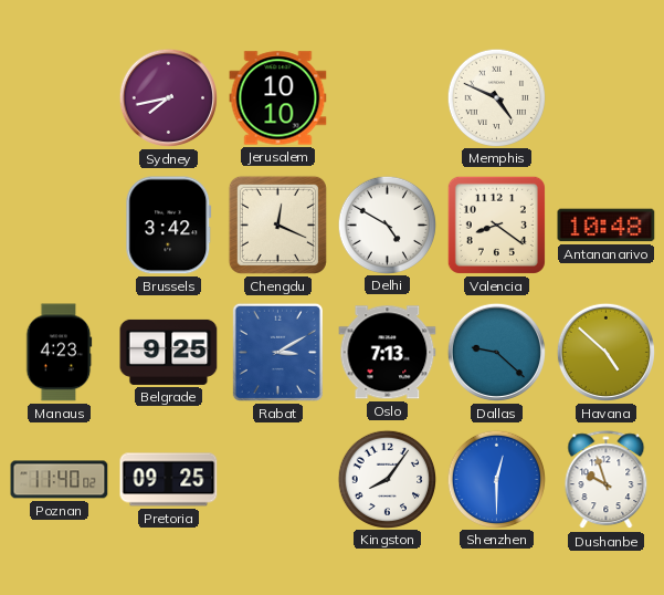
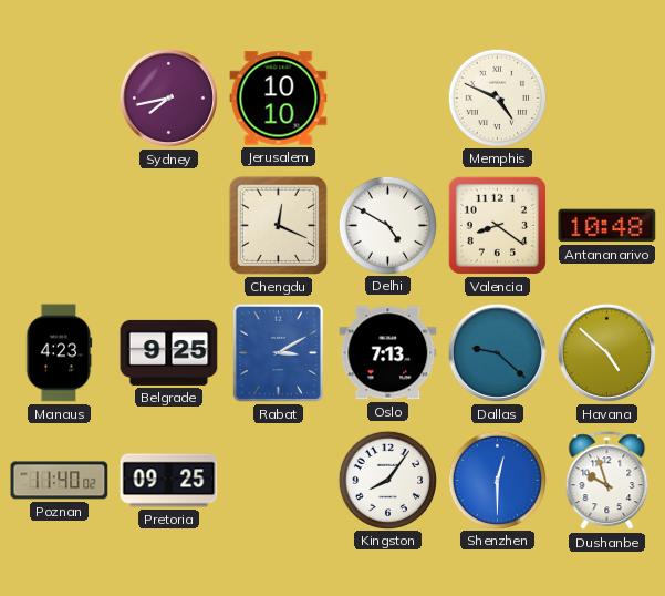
Brussels: 3:42 -> none
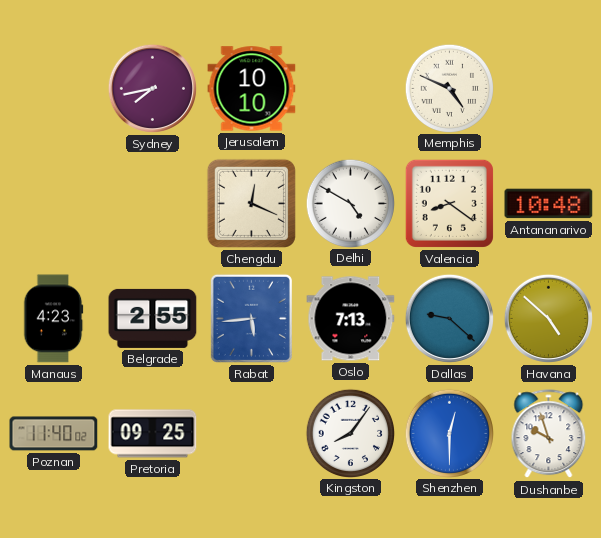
Belgrade: 9:25 -> 2:55
Rabat: 3:10 -> 5:44
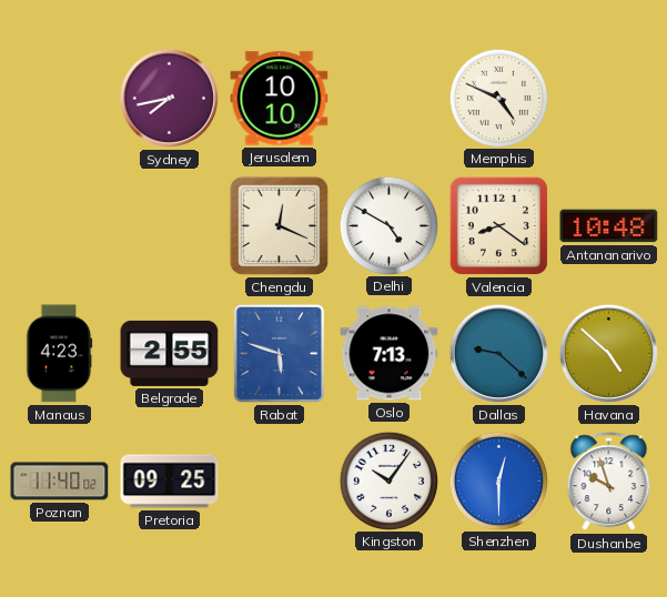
Rabat: 5:44 -> 5:48
Kingston: 8:06 -> 10:06
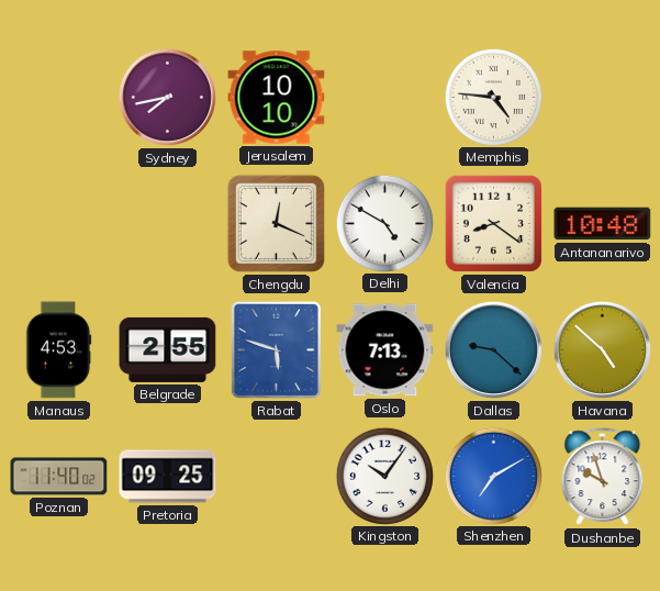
Memphis: 4:49 -> 4:46
Manaus: 4:23 -> 4:53
Shenzhen: 12:30 -> 7:10
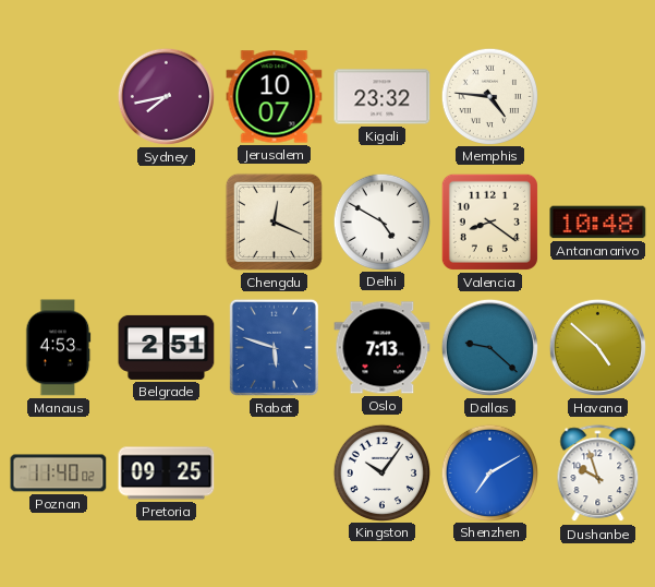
Jerusalem: 10:10 -> 10:07
Kigali: none -> 23:32
Belgrade: 2:55 -> 2:51
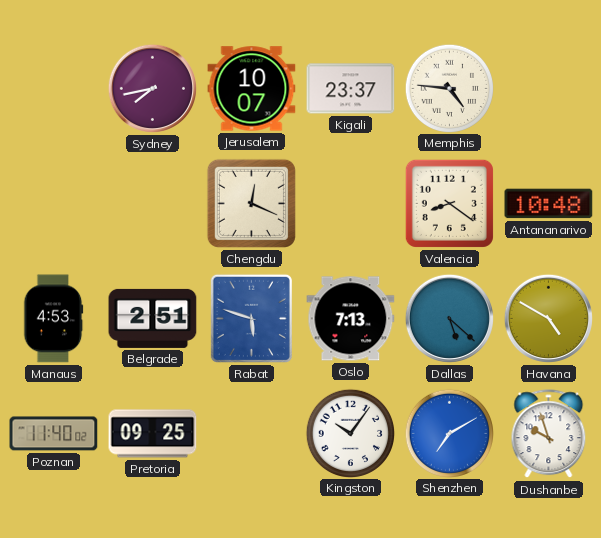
Kigali: 23:32 -> 23:37
Delhi: 4:50 -> none
Dallas: 9:22 -> 5:22
Havana: 4:52 -> 4:50
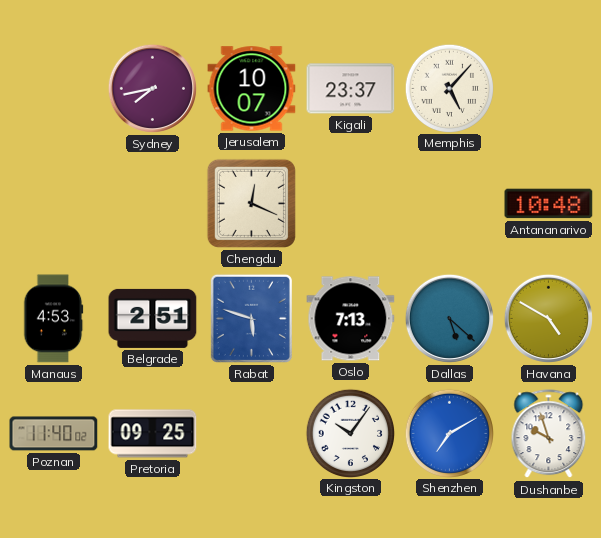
Memphis: 4:46 -> 5:07
Valencia: 8:21 -> none
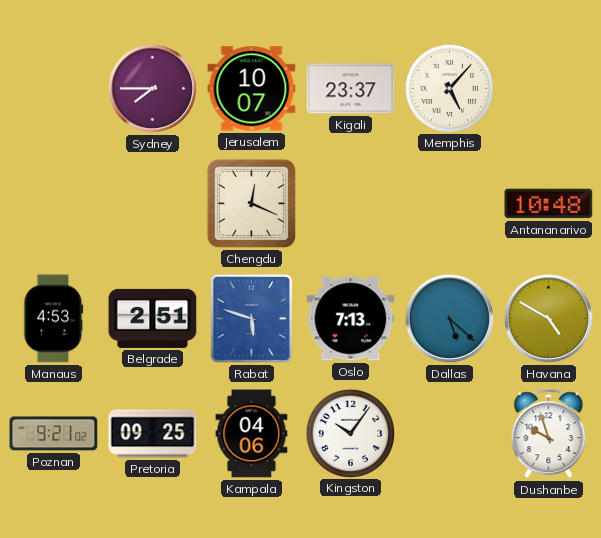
Sydney: 7:43 -> 7:45
Poznan: 11:40 -> 9:21
Kampala: none -> 04:06
Shenzhen: 7:10 -> none
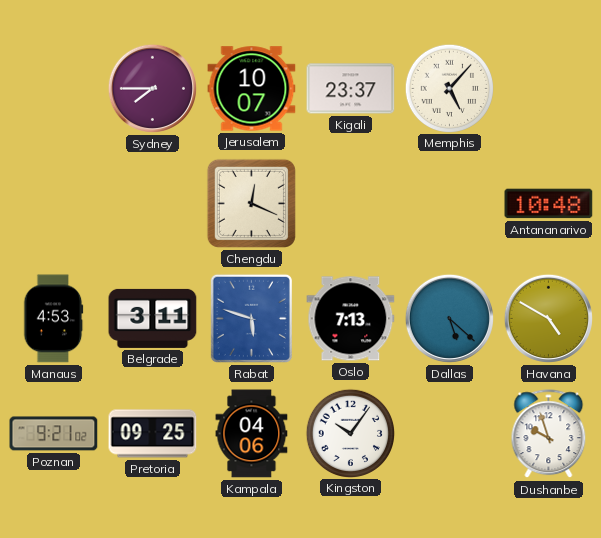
Belgrade: 2:51 -> 3:11
